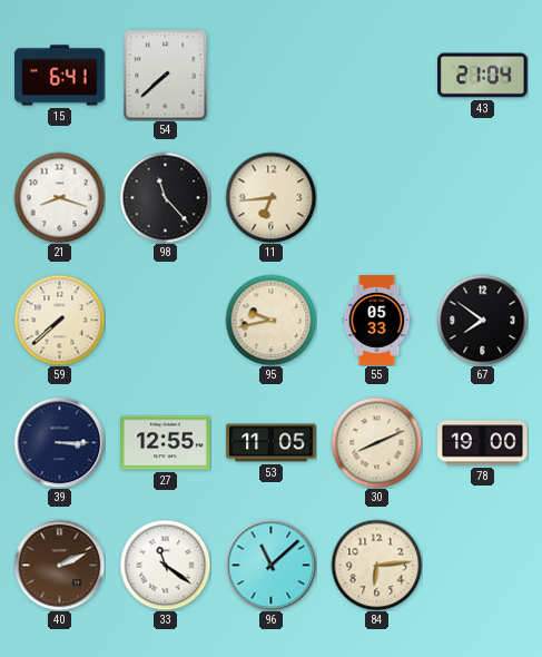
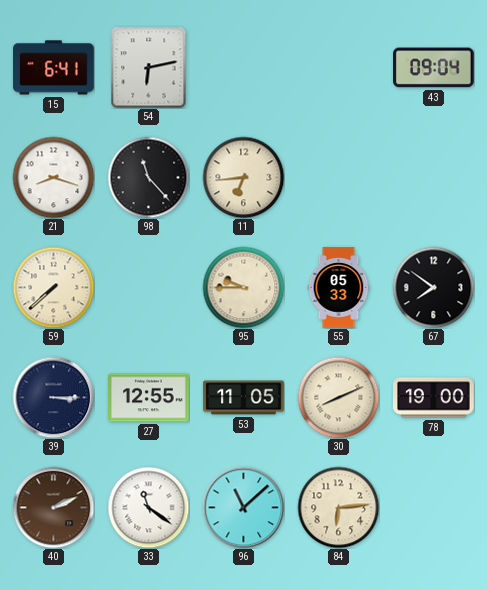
54: 7:38 -> 6:13
43: 21:04 -> 09:04
95: 9:43 -> 9:45
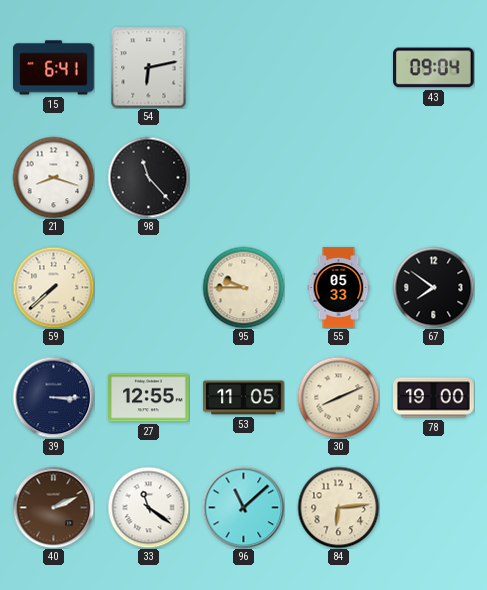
11: 6:44 -> none
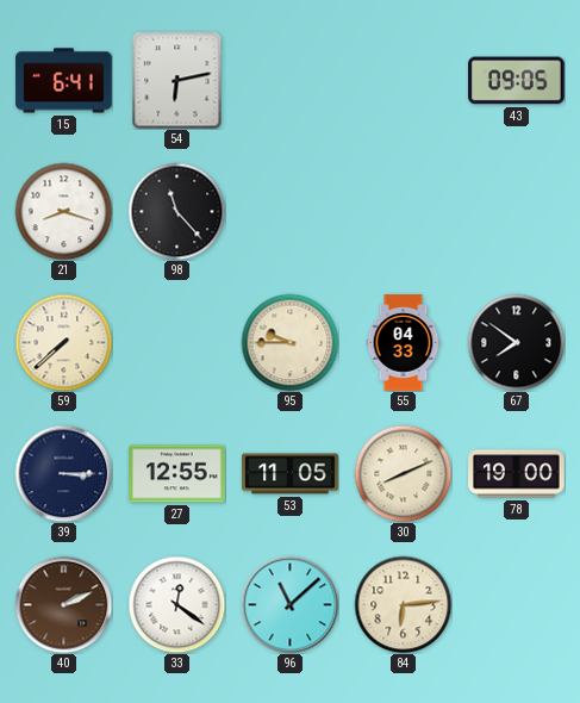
43: 09:04 -> 09:05
55: 05:33 -> 04:33
33: 11:21 -> 12:21
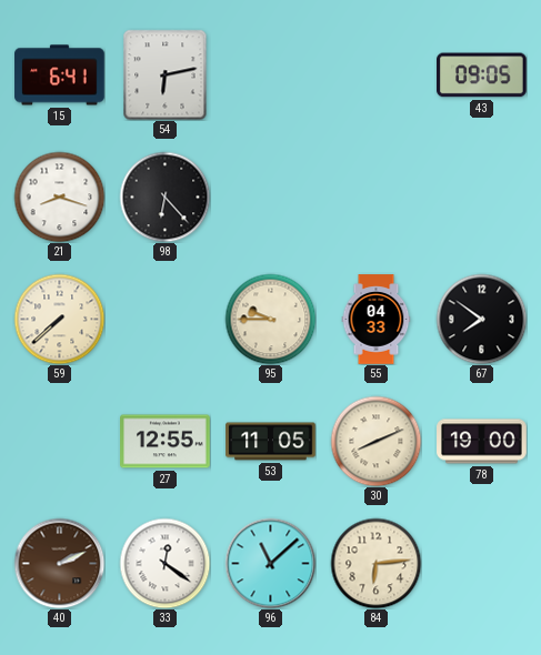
98: 11:23 -> 6:23
39: 3:15 -> none
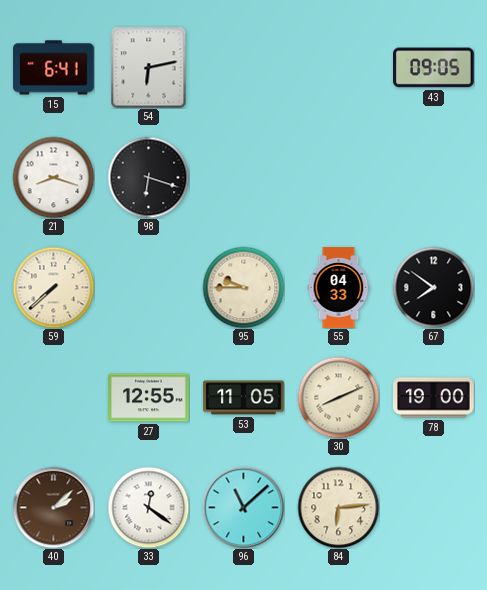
98: 6:23 -> 6:18
40: 2:11 -> 2:08
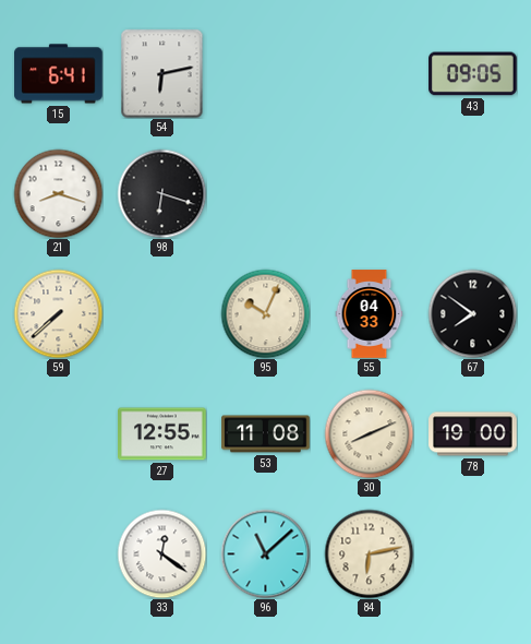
95: 9:45 -> 10:04
53: 11:05 -> 11:08
40: 2:08 -> none
84: 6:14 -> 6:13
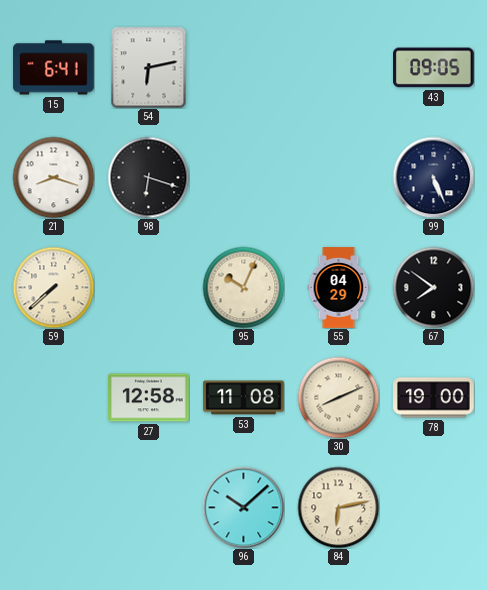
99: none -> 5:26
55: 04:33 -> 04:29
27: 12:55 -> 12:58
33: 12:21 -> none
96: 11:08 -> 10:08
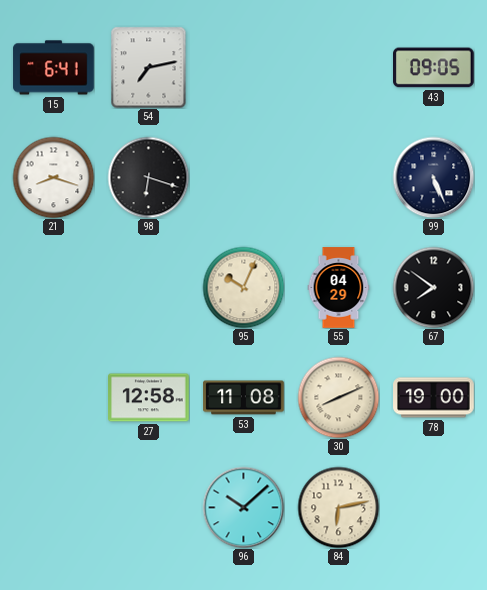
54: 6:13 -> 7:13
59: 7:38 -> none
